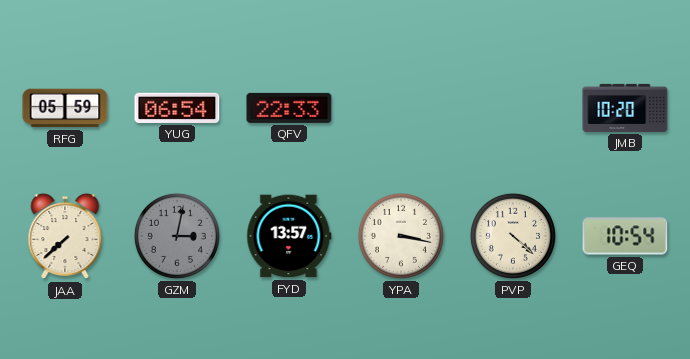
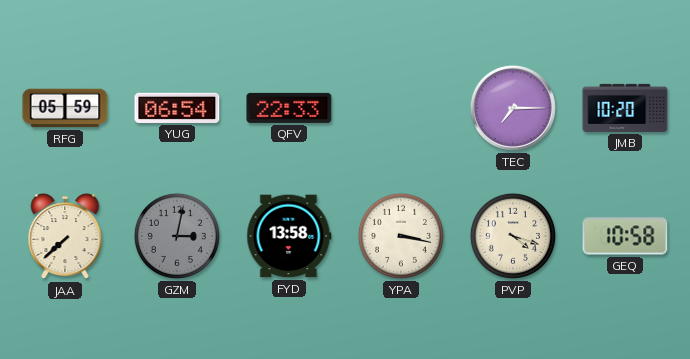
TEC: none -> 7:15
FYD: 13:57 -> 13:58
PVP: 4:22 -> 4:18
GEQ: 10:54 -> 10:58
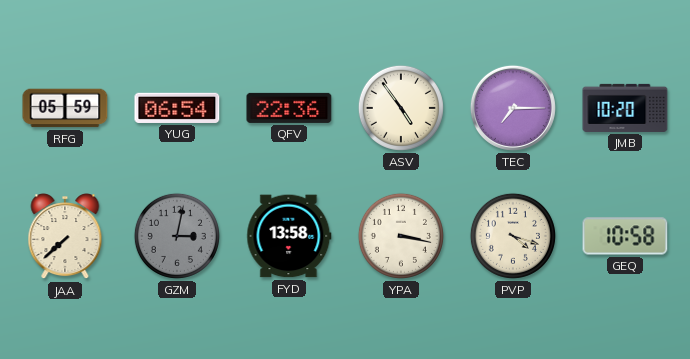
QFV: 22:33 -> 22:36
ASV: none -> 4:54
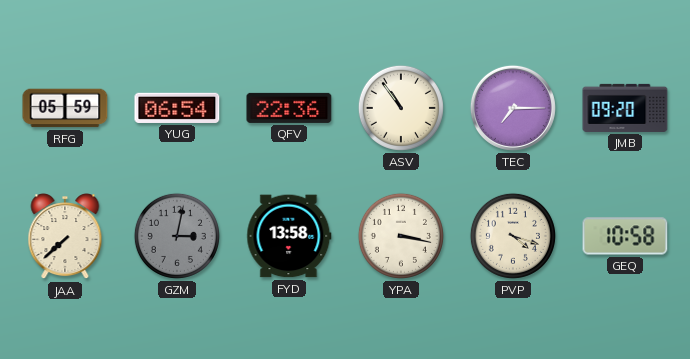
ASV: 4:54 -> 10:54
JMB: 10:20 -> 09:20
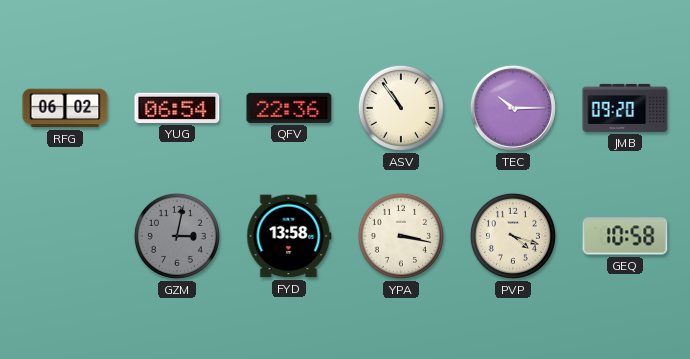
RFG: 05:59 -> 06:02
TEC: 7:15 -> 10:15
JAA: 7:38 -> none
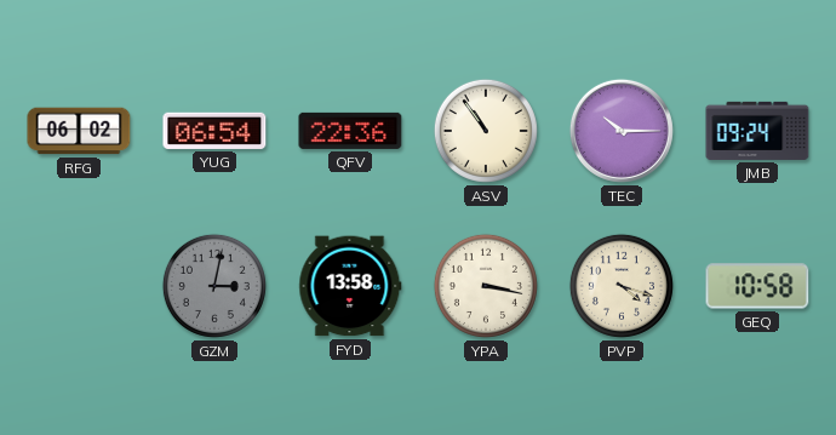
JMB: 09:20 -> 09:24
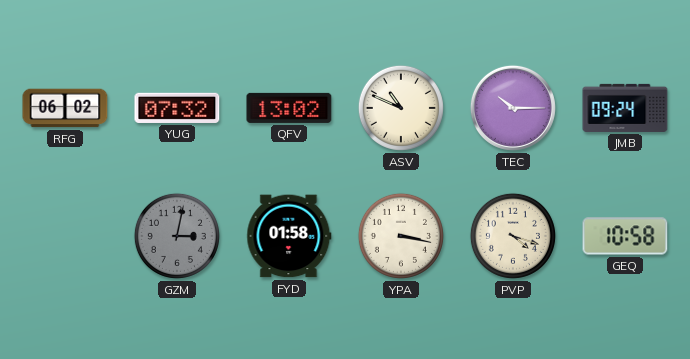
YUG: 06:54 -> 07:32
QFV: 22:36 -> 13:02
ASV: 10:54 -> 10:49
FYD: 13:58 -> 01:58
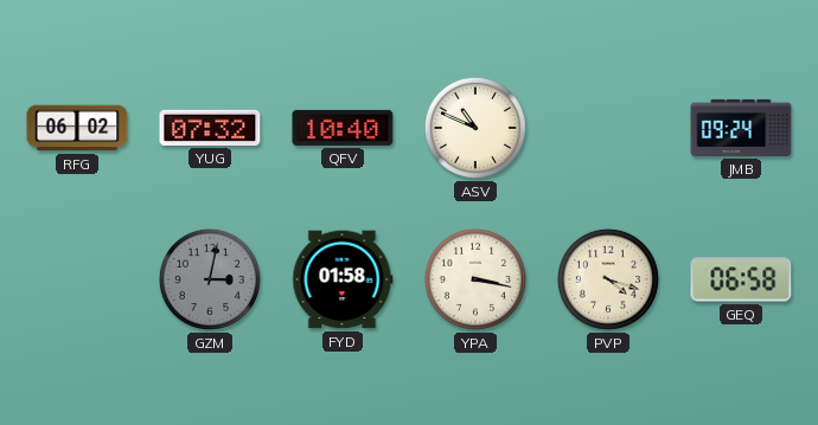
QFV: 13:02 -> 10:40
TEC: 10:15 -> none
GEQ: 10:58 -> 06:58
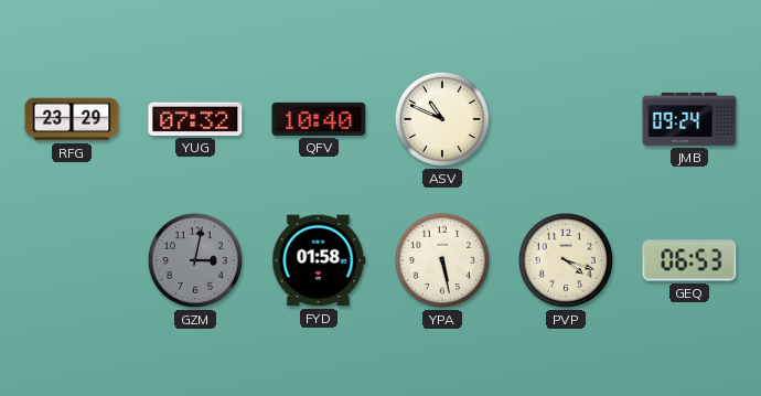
RFG: 06:02 -> 23:29
YPA: 3:17 -> 5:28
GEQ: 06:58 -> 06:53
